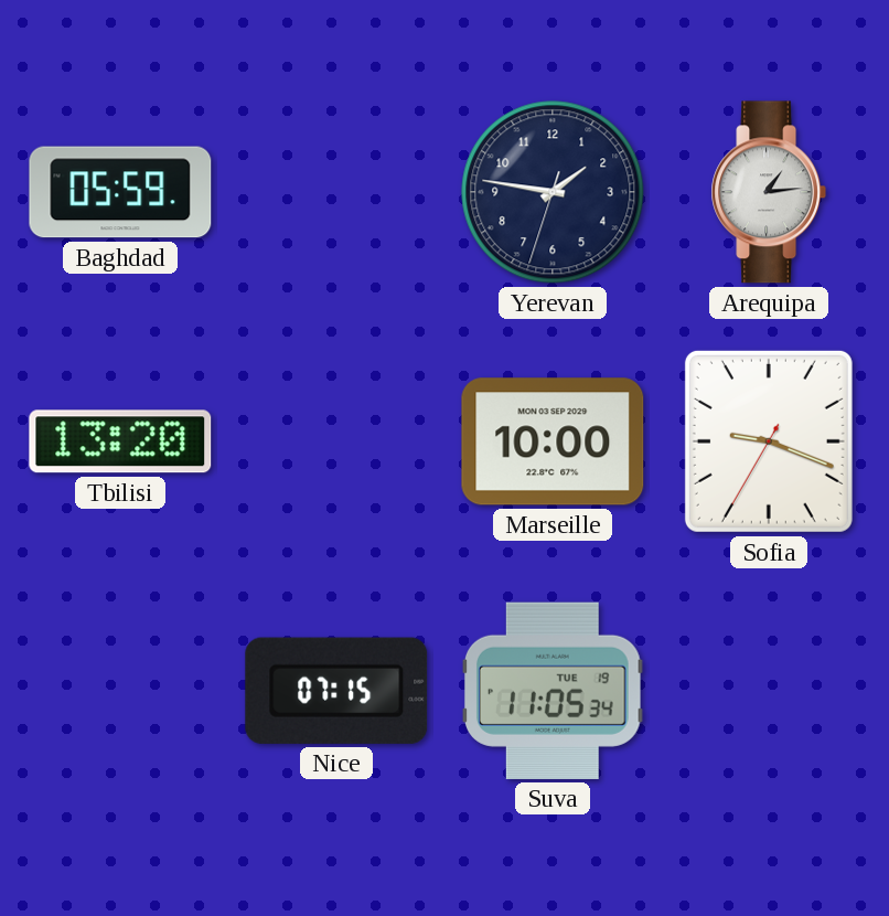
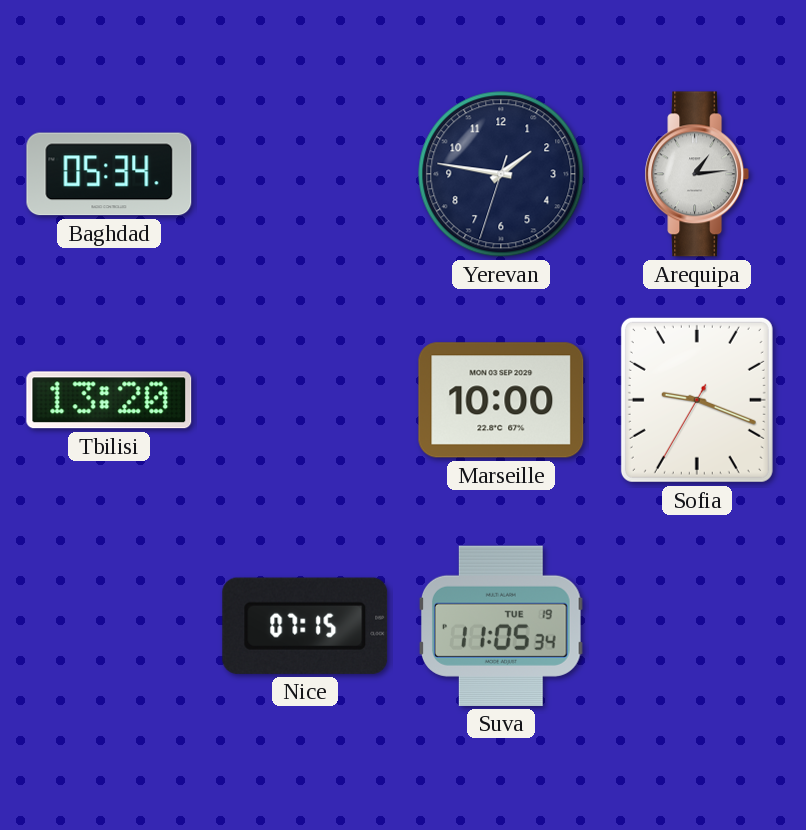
Baghdad: 05:59 -> 05:34
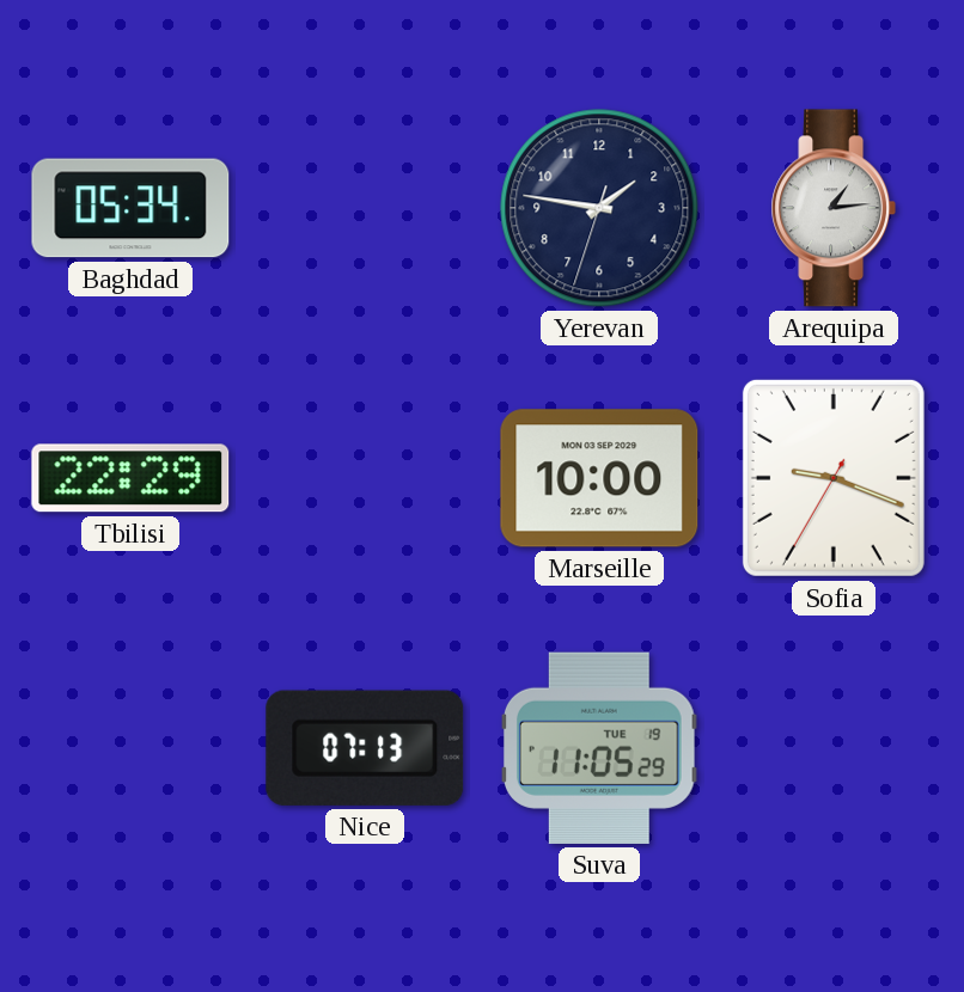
Tbilisi: 13:20 -> 22:29
Nice: 07:15 -> 07:13
Suva: 11:05:34 -> 11:05:29
